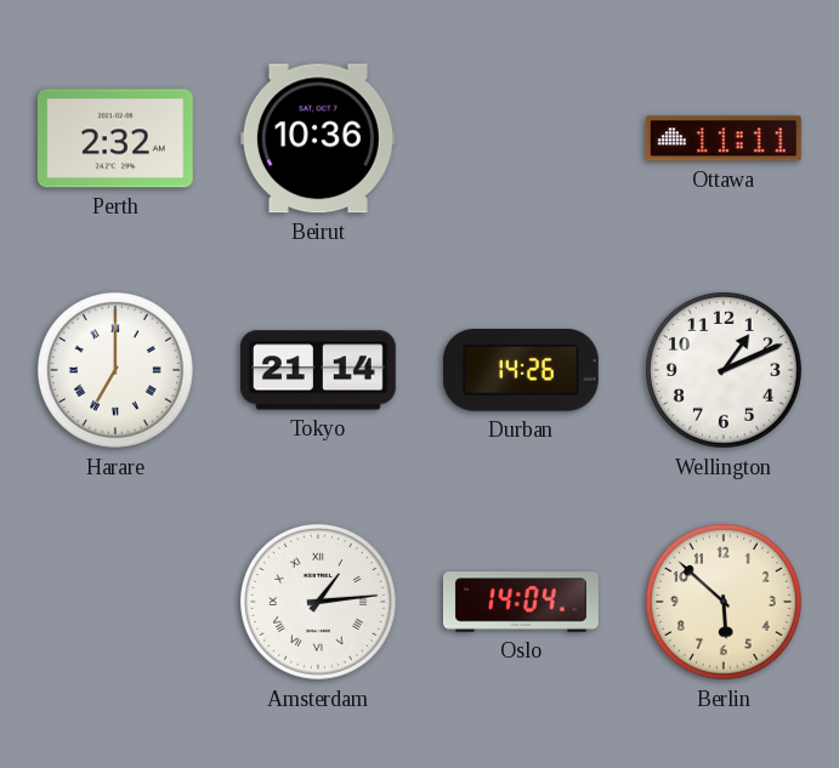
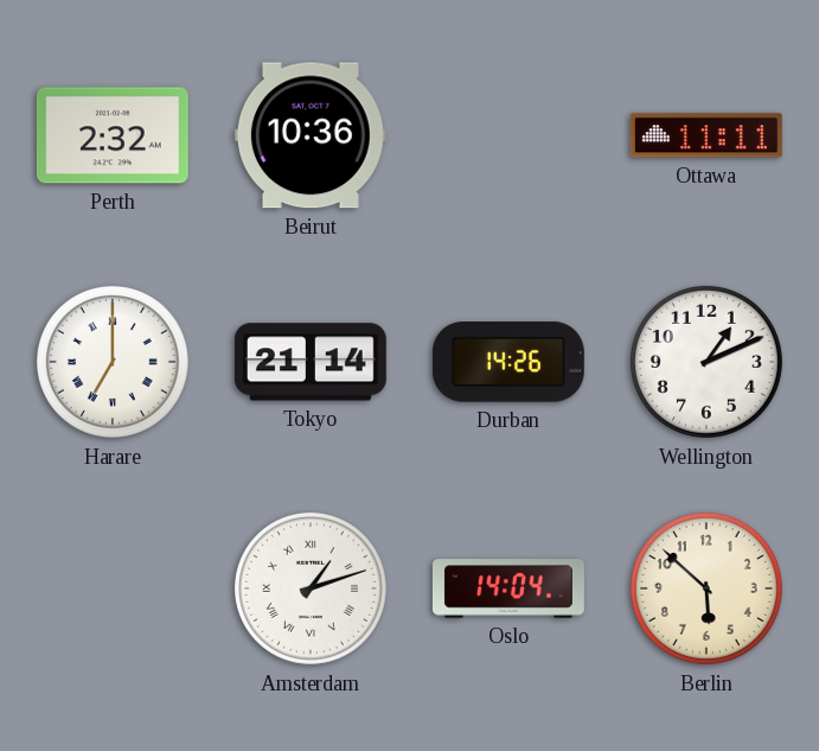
Amsterdam: 1:14 -> 1:12
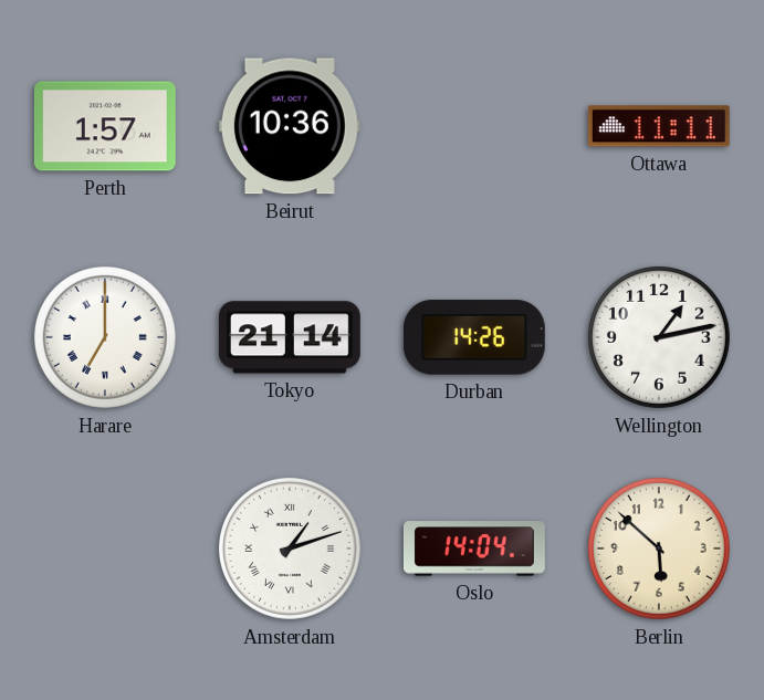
Perth: 2:32 -> 1:57
Wellington: 1:11 -> 1:13
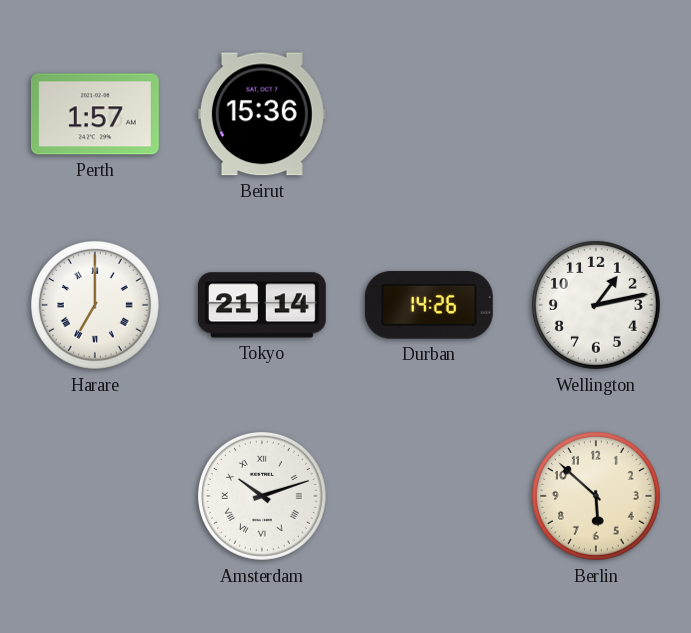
Beirut: 10:36 -> 15:36
Ottawa: 11:11 -> none
Amsterdam: 1:12 -> 10:12
Oslo: 14:04 -> none
